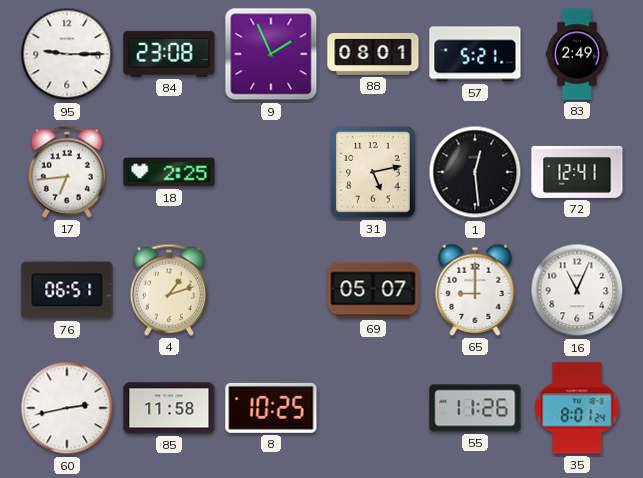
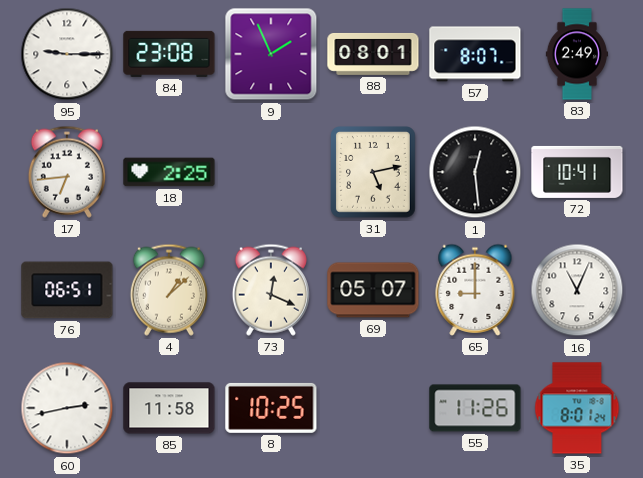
57: 5:21 -> 8:07
72: 12:41 -> 10:41
4: 1:12 -> 1:08
73: none -> 12:19
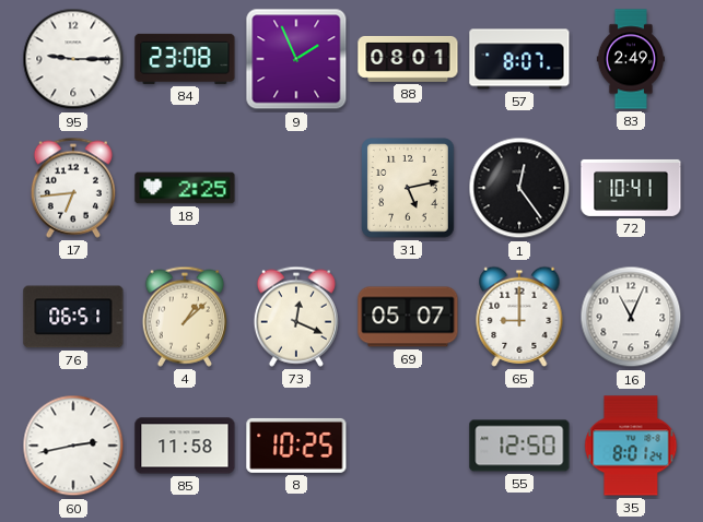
1: 12:29 -> 12:24
55: 11:26 -> 12:50
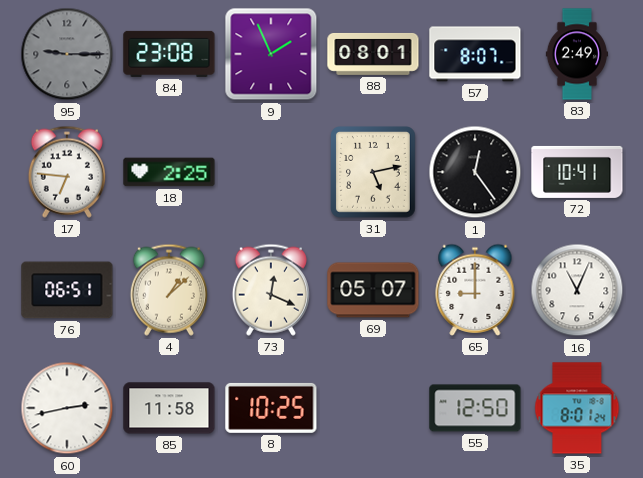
95 dial: white -> grey
17: 6:44 -> 6:46
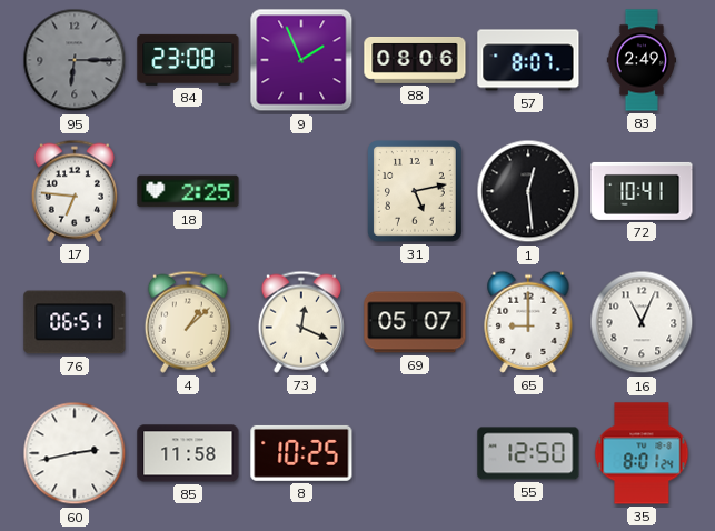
95: 9:15 -> 6:15
88: 08:01 -> 08:06
1: 12:24 -> 12:29
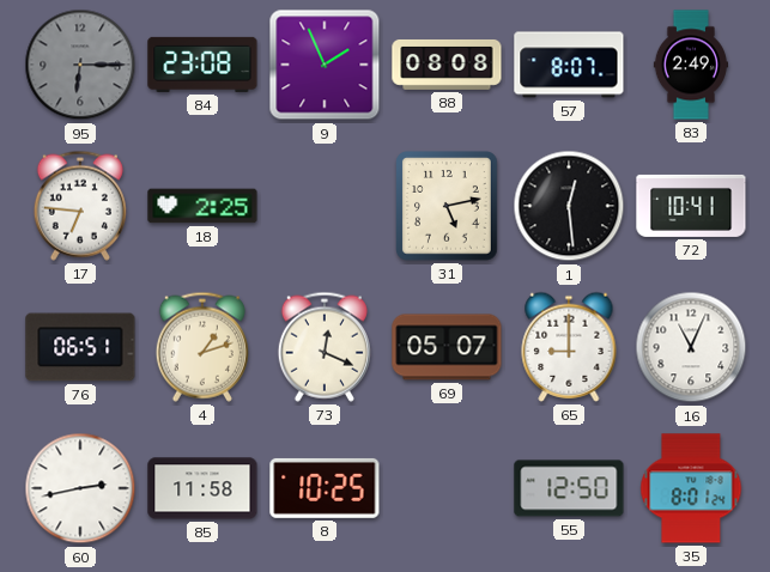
88: 08:06 -> 08:08
4: 1:08 -> 1:12
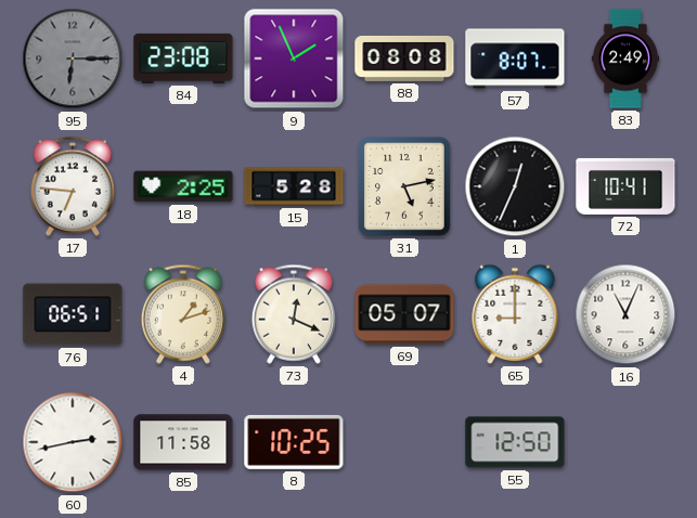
15: none -> 5:28
1: 12:29 -> 12:34
35: 8:01 -> none
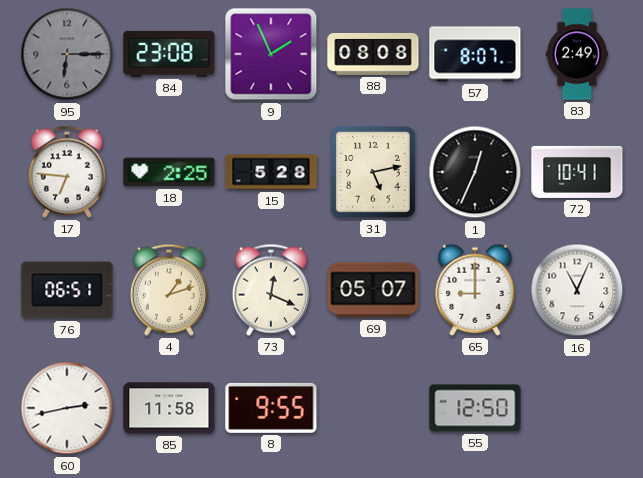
8: 10:25 -> 9:55
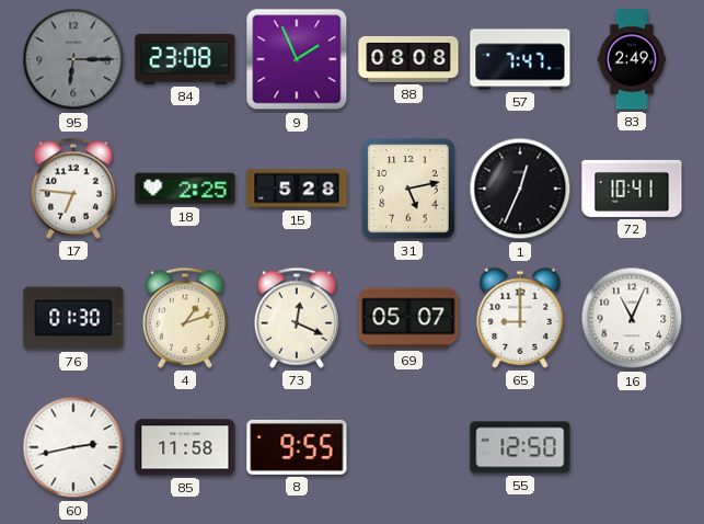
57: 8:07 -> 7:47
76: 06:51 -> 01:30
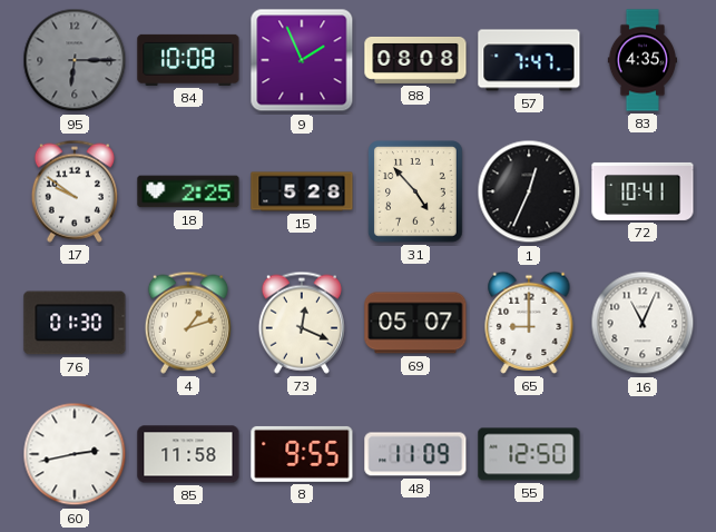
84: 23:08 -> 10:08
83: 2:49 -> 4:35
17: 6:46 -> 9:51
31: 5:13 -> 4:53
48: none -> 11:09
